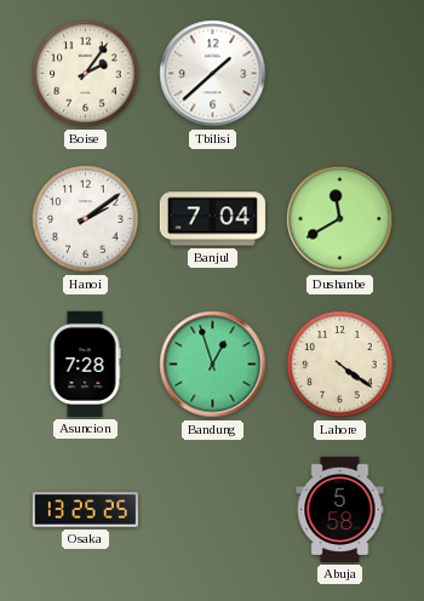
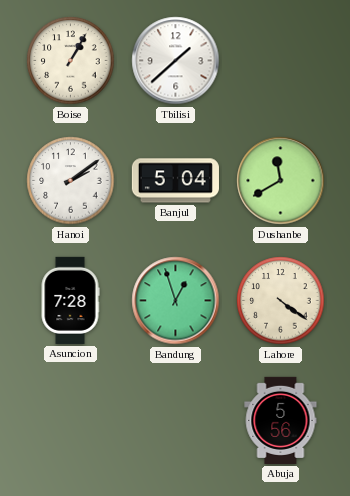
Boise: 2:06 -> 1:05
Banjul: 7:04 -> 5:04
Osaka: 13:25 -> none
Abuja: 5:58 -> 5:56
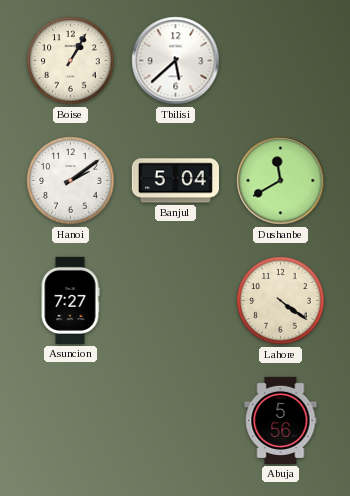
Tbilisi: 1:38 -> 5:38
Asuncion: 7:28 -> 7:27
Bandung: 12:57 -> none
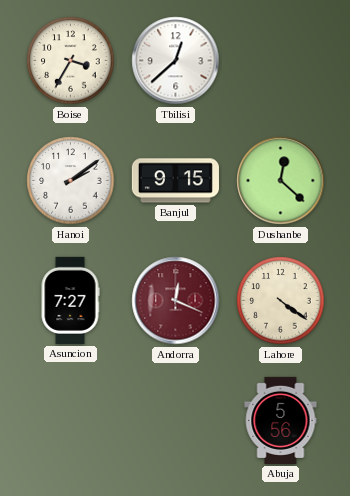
Boise: 1:05 -> 3:35
Tbilisi: 5:38 -> 12:38
Banjul: 5:04 -> 9:15
Dushanbe: 11:40 -> 12:22
Andorra: none -> 12:19
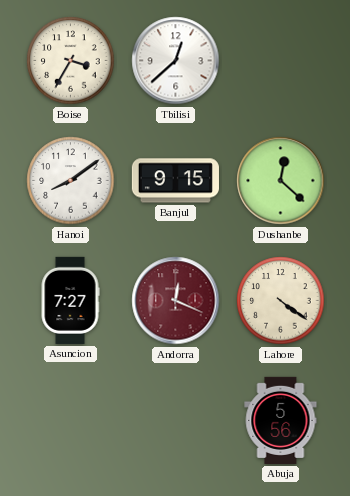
Hanoi: 2:09 -> 8:09
